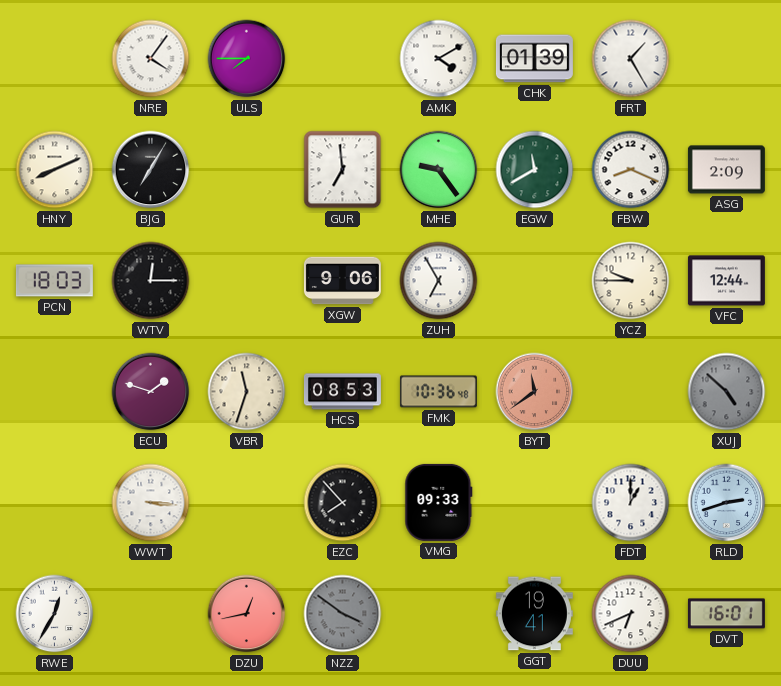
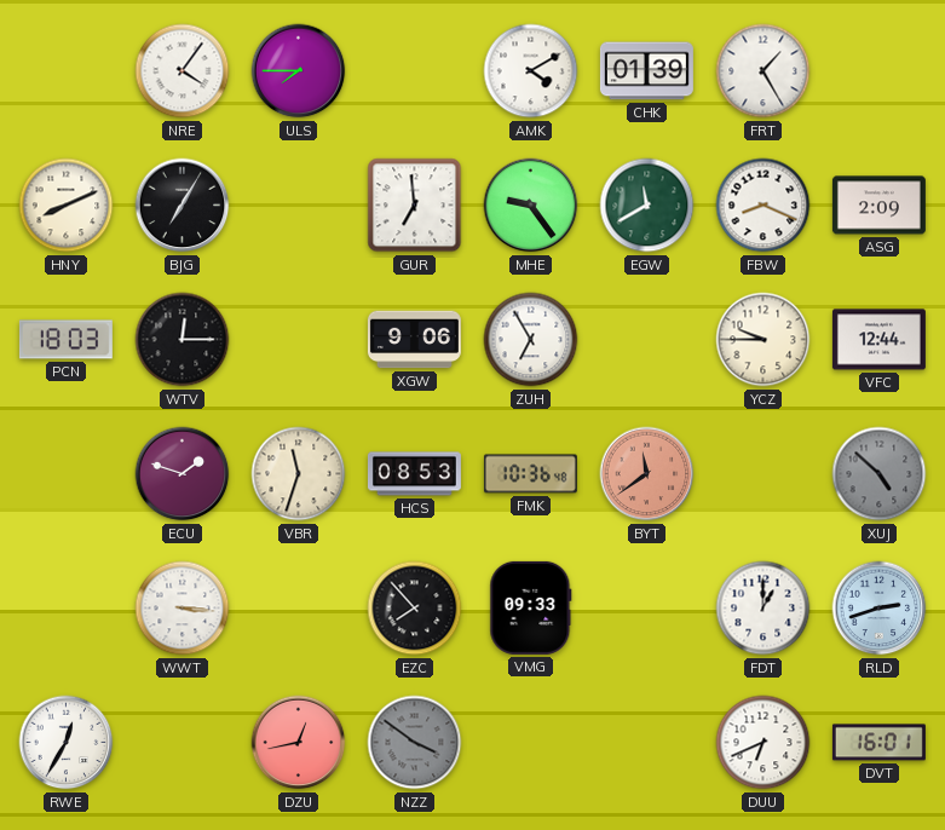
GGT: 19:41 -> none
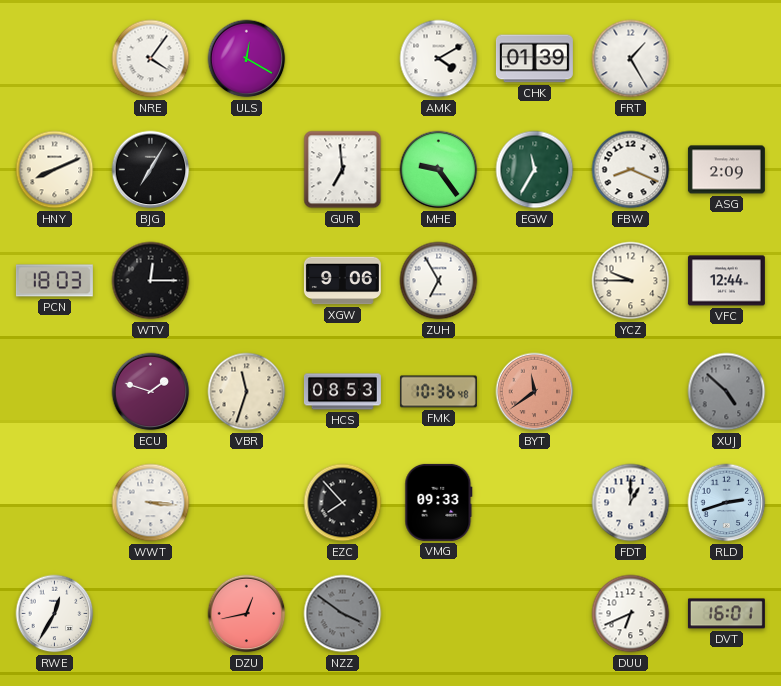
ULS: 7:45 -> 12:20
EGW: 11:40 -> 11:35
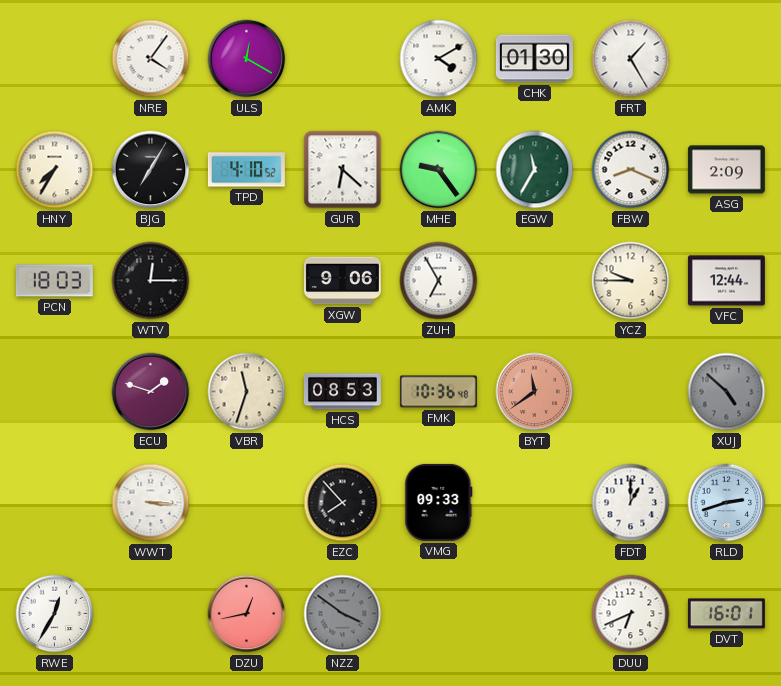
CHK: 01:39 -> 01:30
HNY: 8:11 -> 7:35
TPD: none -> 4:10
GUR: 6:59 -> 6:22
